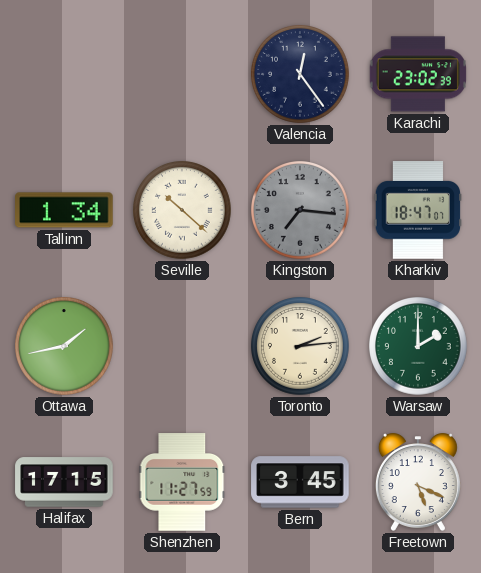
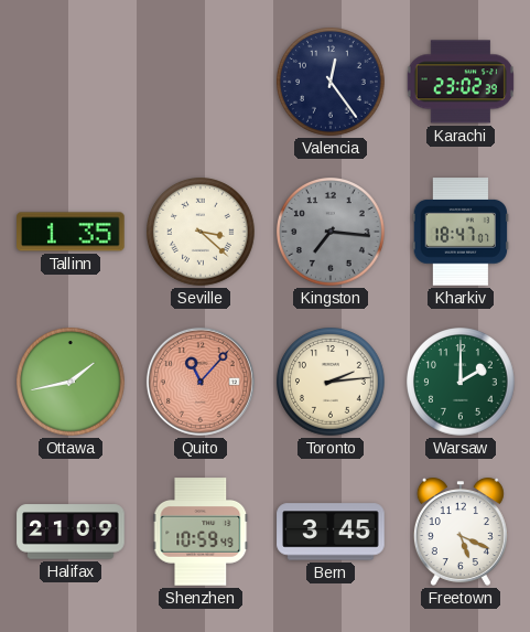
Tallinn: 1:34 -> 1:35
Seville: 10:22 -> 3:22
Quito: none -> 11:07
Halifax: 17:15 -> 21:09
Shenzhen: 11:27 -> 10:59
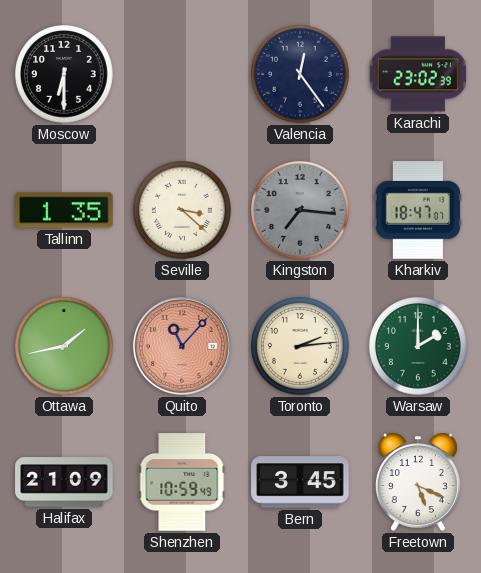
Moscow: none -> 6:30
